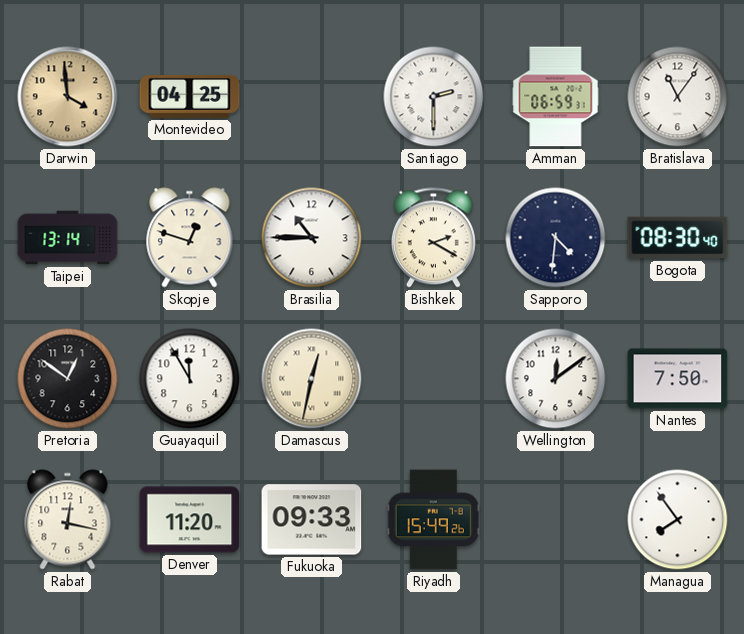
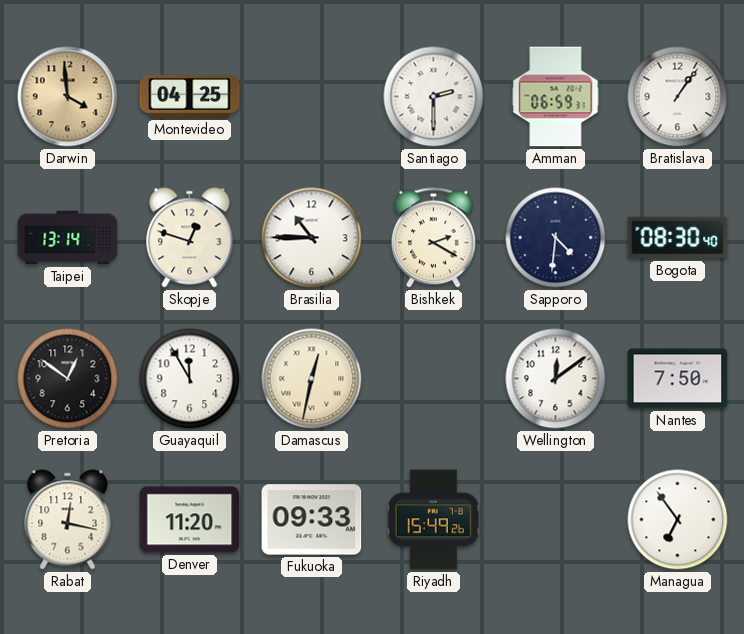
Bratislava: 11:06 -> 1:06
Managua: 7:54 -> 6:54
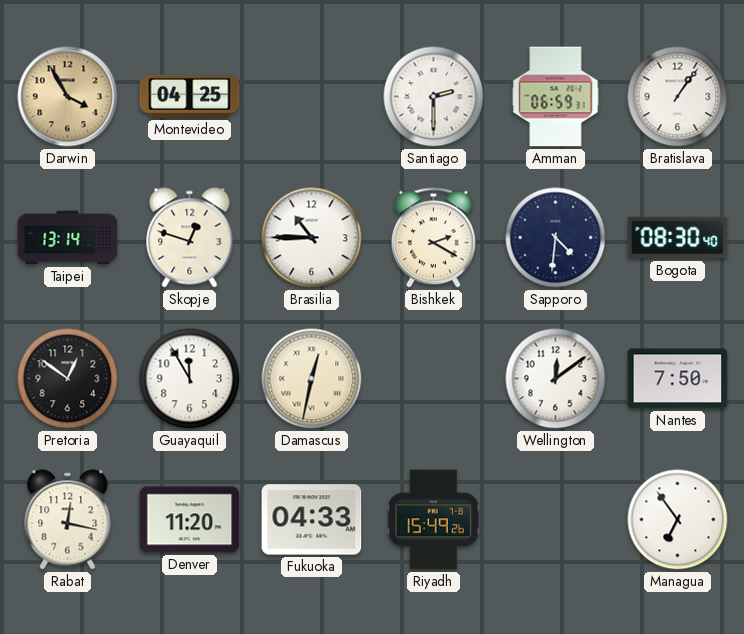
Darwin: 3:59 -> 3:55
Fukuoka: 09:33 -> 04:33
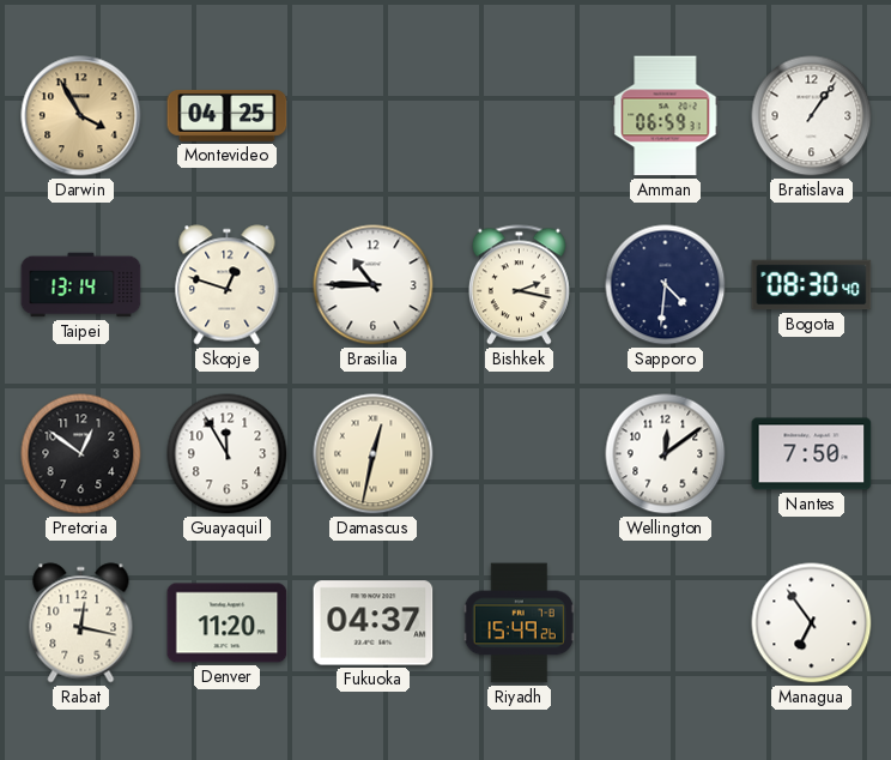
Santiago: 2:30 -> none
Bishkek: 2:20 -> 2:17
Fukuoka: 04:33 -> 04:37
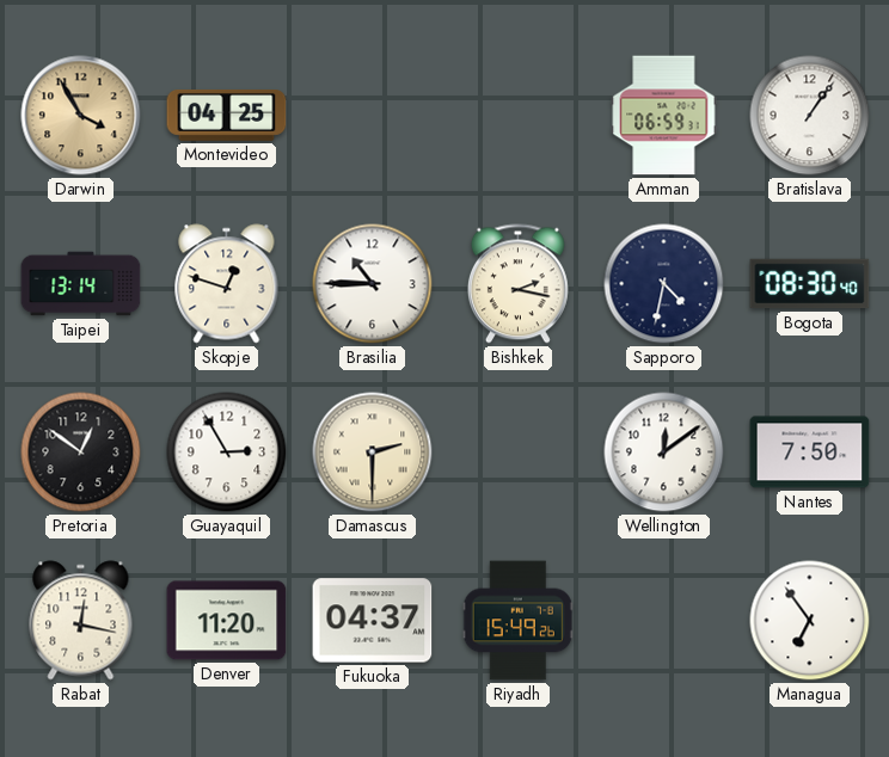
Sapporo: 4:31 -> 4:32
Guayaquil: 11:55 -> 2:55
Damascus: 12:32 -> 2:30
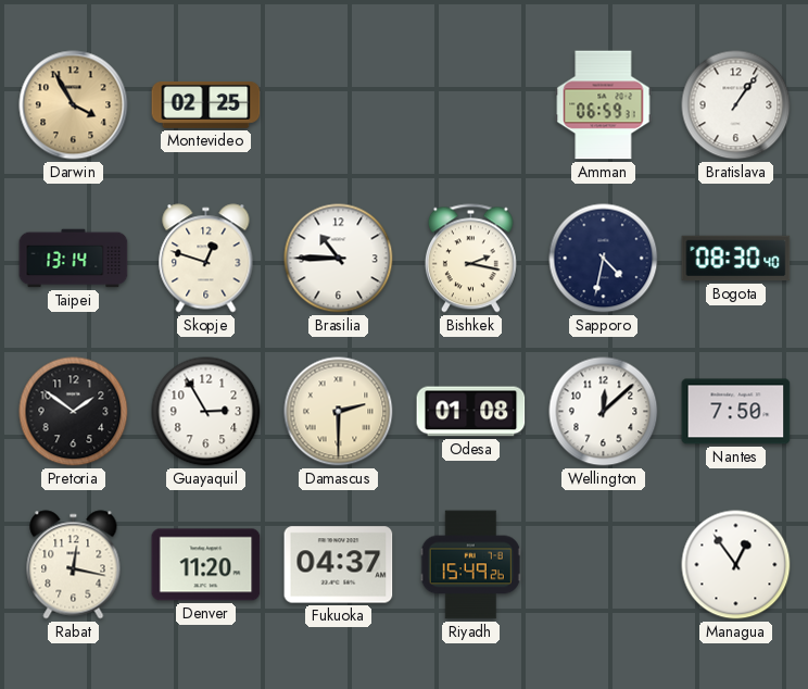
Montevideo: 04:25 -> 02:25
Pretoria: 12:51 -> 1:51
Odesa: none -> 01:08
Wellington: 12:09 -> 12:08
Managua: 6:54 -> 12:54
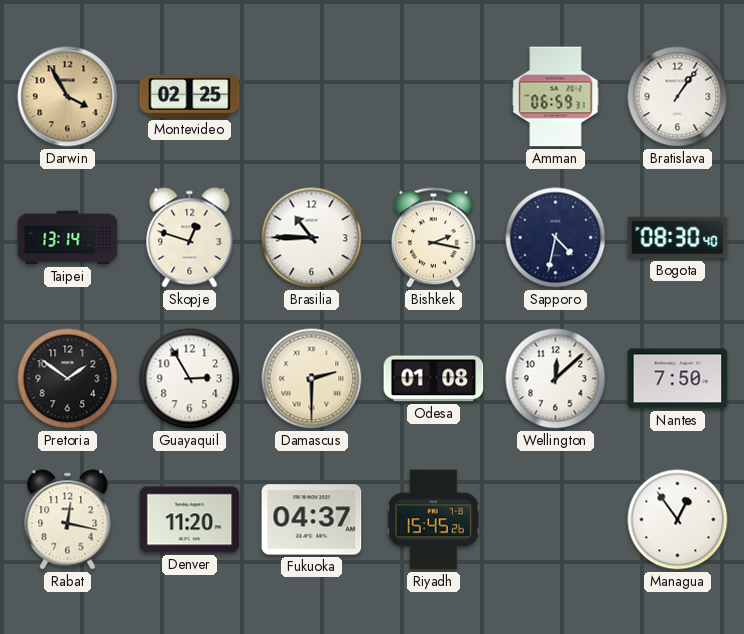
Riyadh: 15:49 -> 15:45
